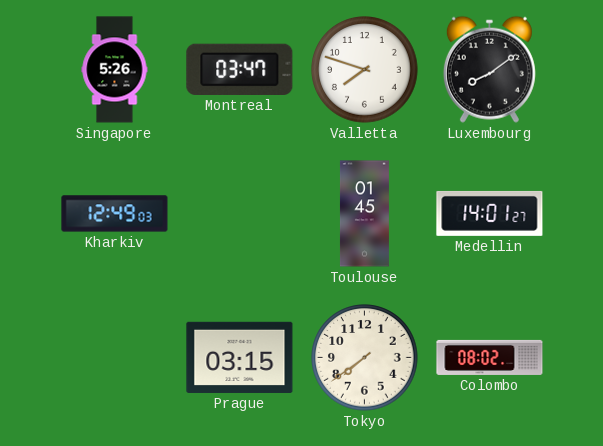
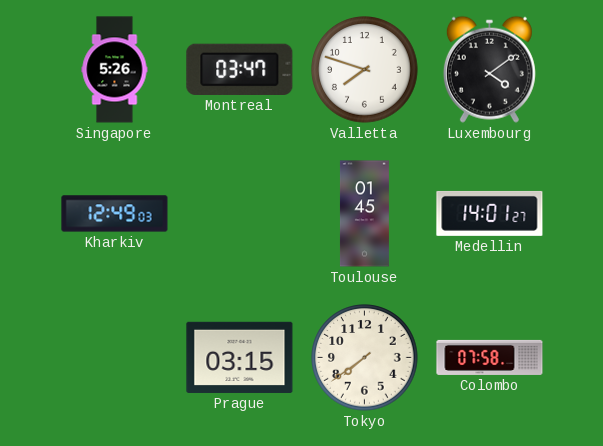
Luxembourg: 8:09 -> 4:09
Colombo: 08:02 -> 07:58
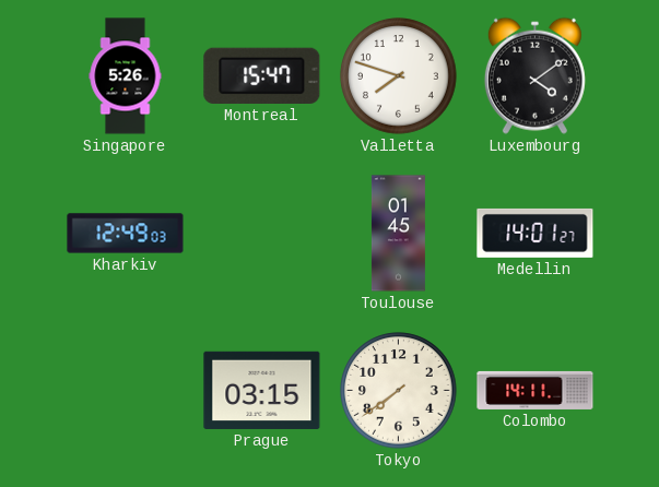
Montreal: 03:47 -> 15:47
Colombo: 07:58 -> 14:11
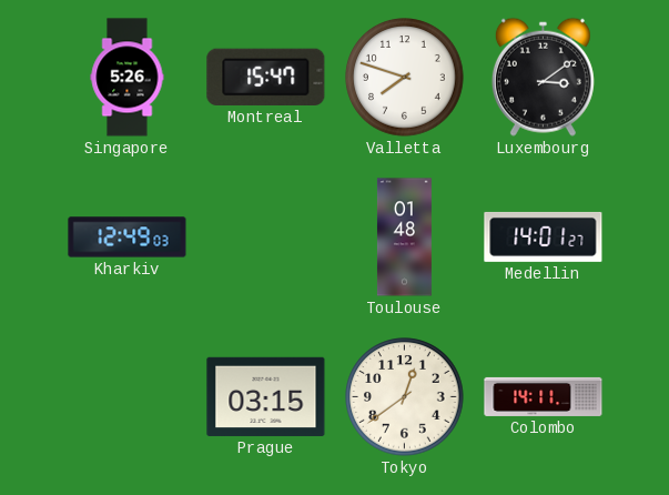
Luxembourg: 4:09 -> 3:09
Toulouse: 01:45 -> 01:48
Tokyo: 7:39 -> 12:39
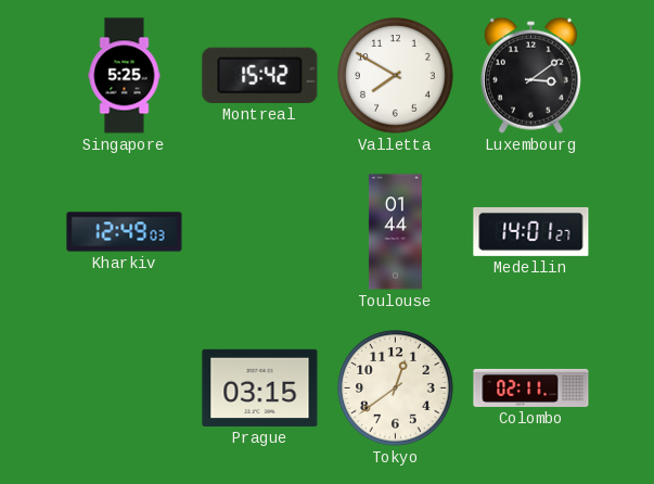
Singapore: 5:26 -> 5:25
Montreal: 15:47 -> 15:42
Valletta: 7:48 -> 7:50
Toulouse: 01:48 -> 01:44
Colombo: 14:11 -> 02:11
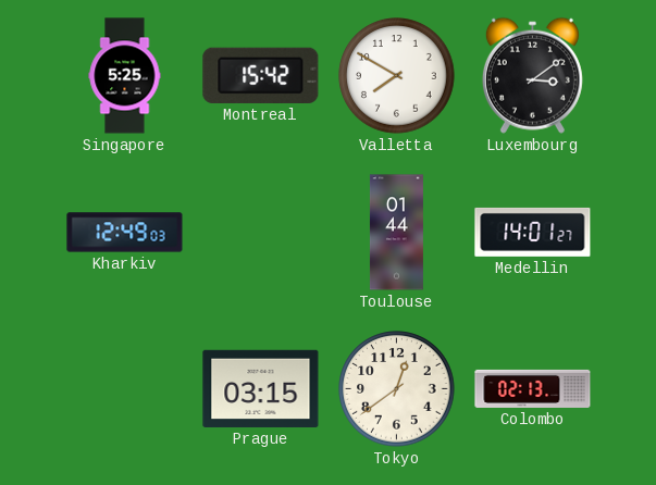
Colombo: 02:11 -> 02:13
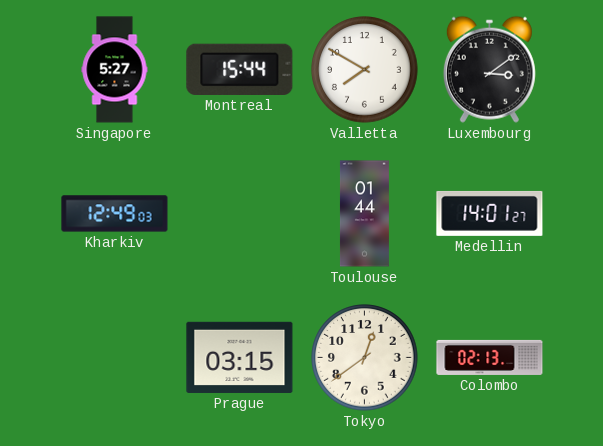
Singapore: 5:25 -> 5:27
Montreal: 15:42 -> 15:44
